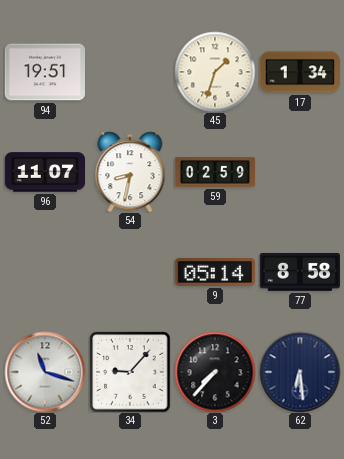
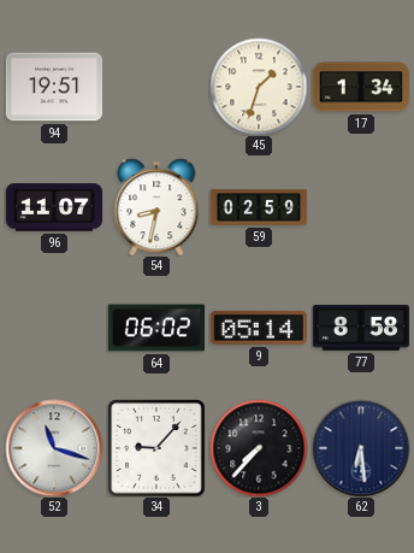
64: none -> 06:02
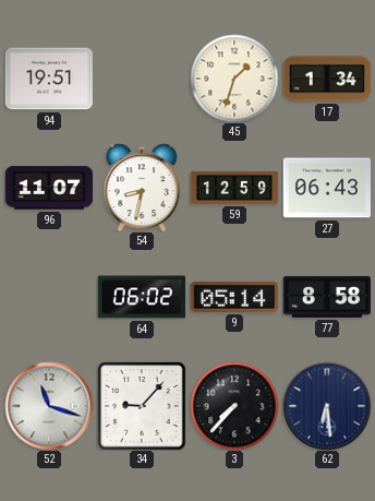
59: 02:59 -> 12:59
27: none -> 06:43
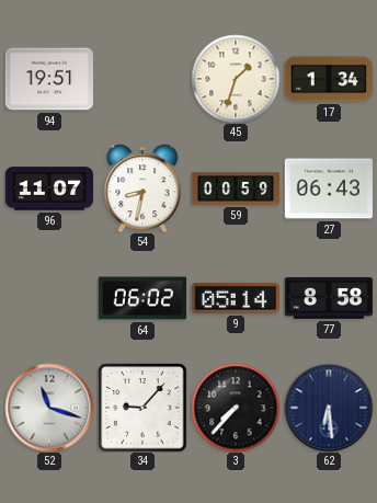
59: 12:59 -> 00:59
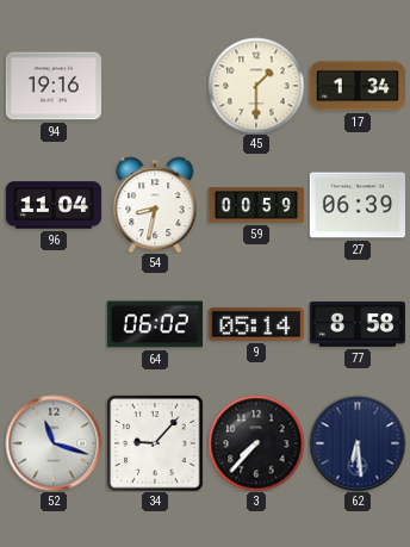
94: 19:51 -> 19:16
45: 1:33 -> 1:30
96: 11:07 -> 11:04
27: 06:43 -> 06:39
